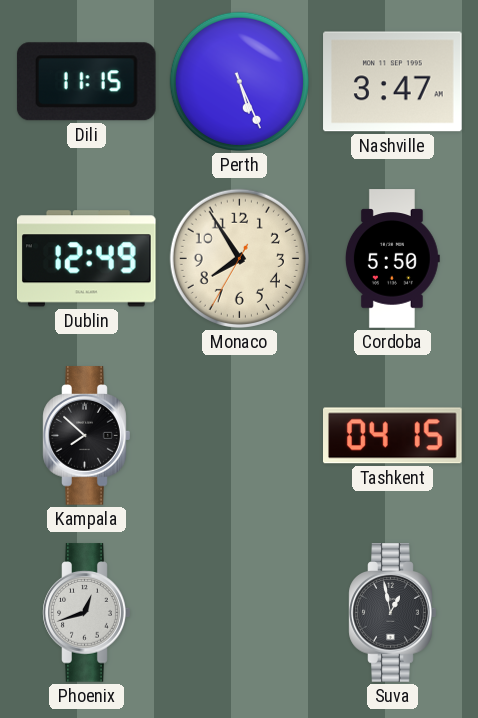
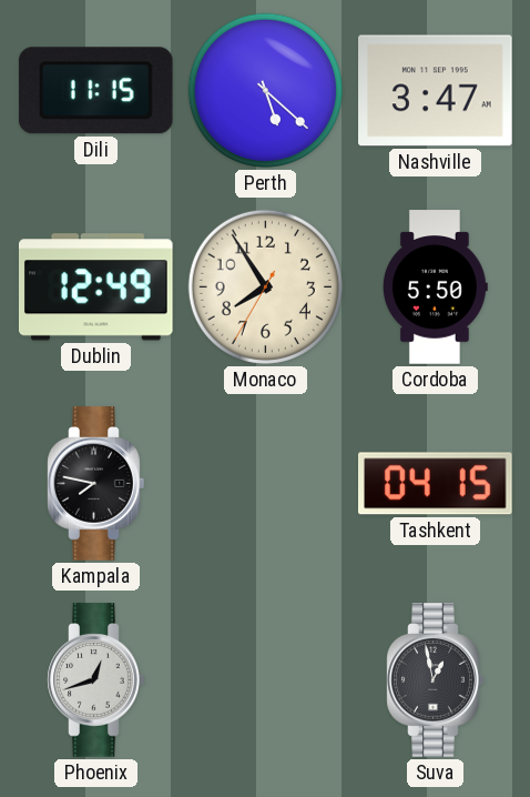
Perth: 5:26 -> 5:22
Kampala: 7:52 -> 7:47
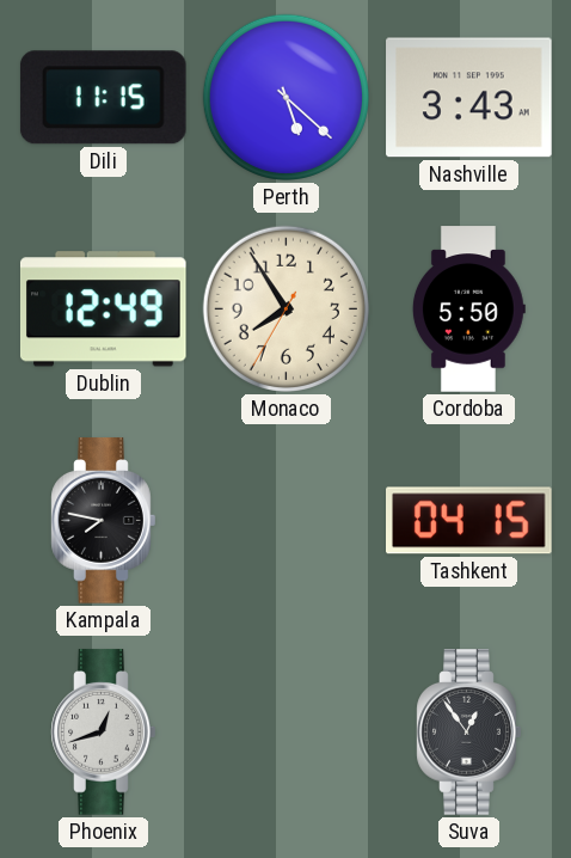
Nashville: 3:47 -> 3:43
Suva: 12:58 -> 12:54
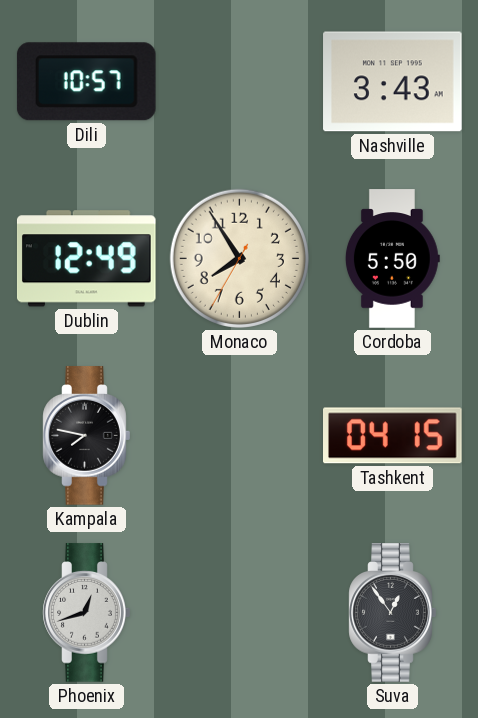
Dili: 11:15 -> 10:57
Perth: 5:22 -> none
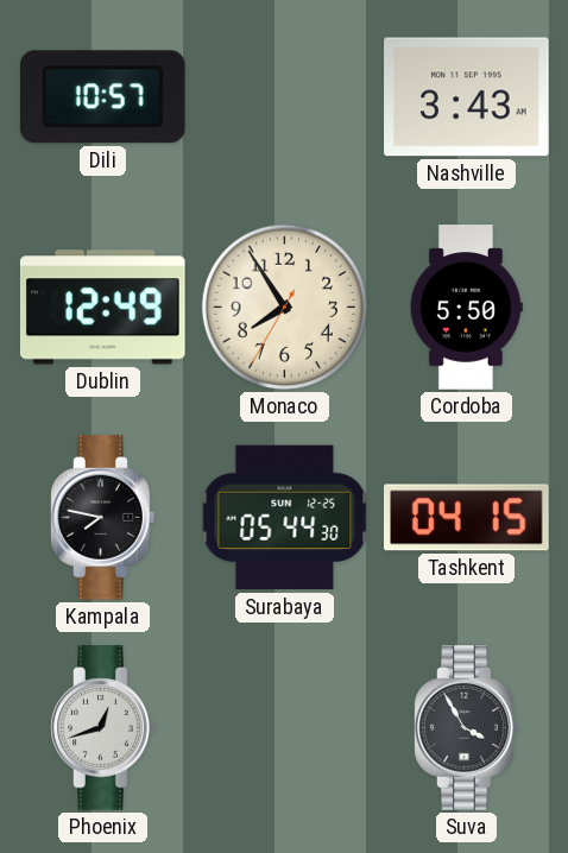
Surabaya: none -> 05:44
Suva: 12:54 -> 3:55
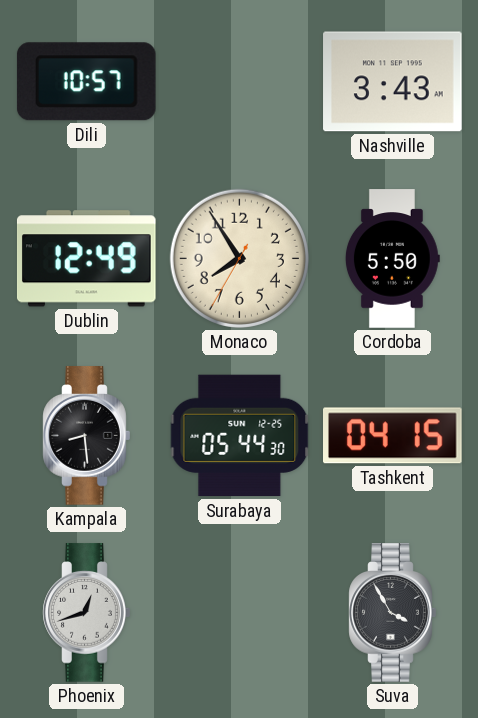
Kampala: 7:47 -> 8:29
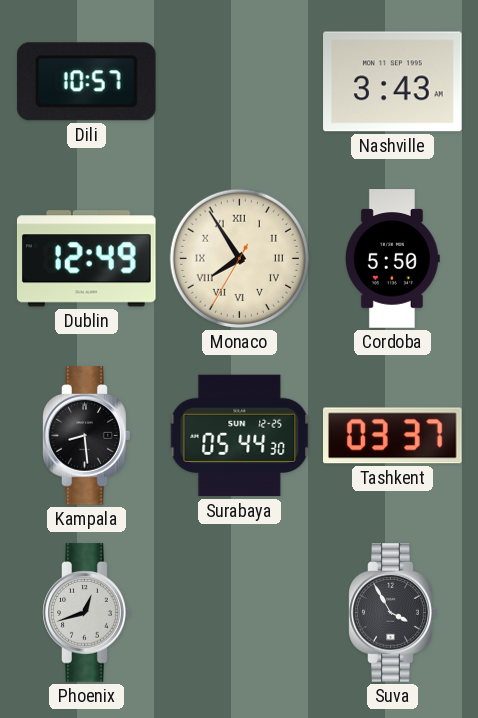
Monaco numerals: Arabic -> Roman
Tashkent: 04:15 -> 03:37
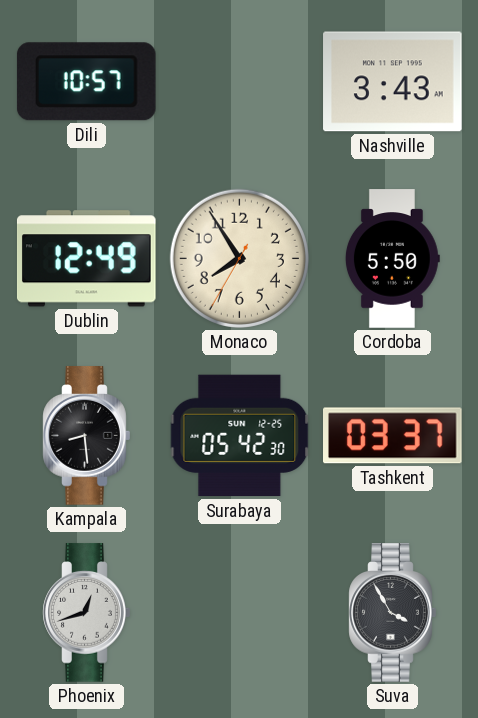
Monaco numerals: Roman -> Arabic
Surabaya: 05:44 -> 05:42
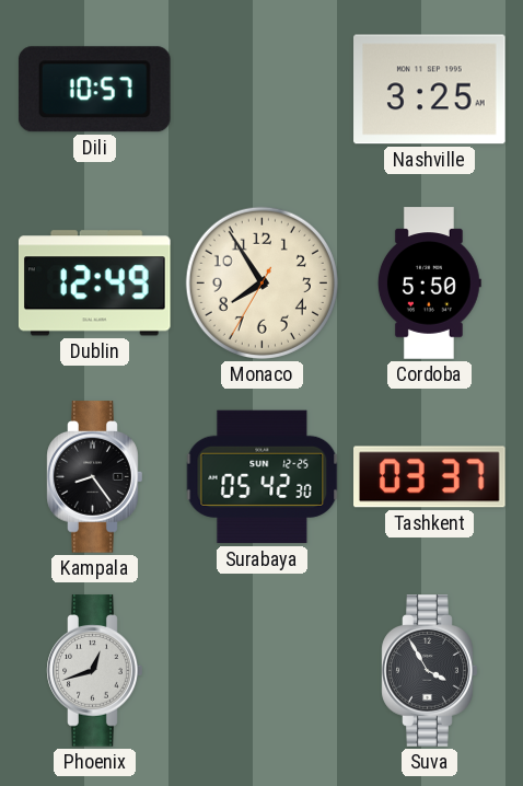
Nashville: 3:43 -> 3:25
Kampala: 8:29 -> 8:24
